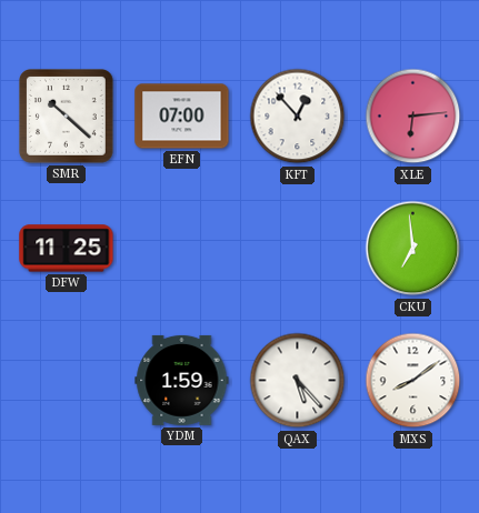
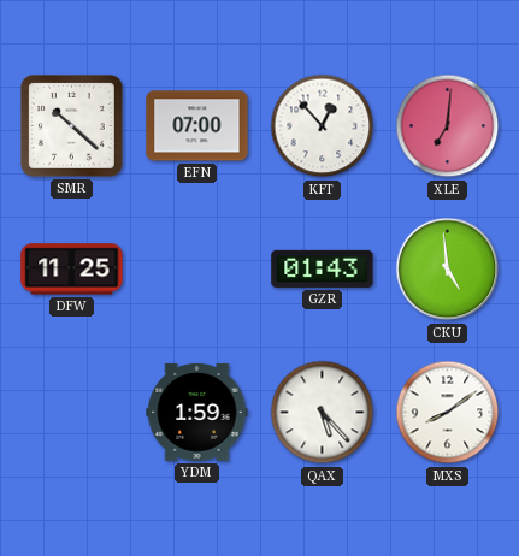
XLE: 6:14 -> 7:01
GZR: none -> 01:43
CKU: 6:59 -> 4:59
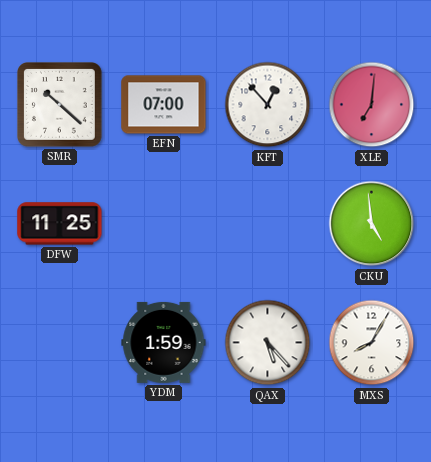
GZR: 01:43 -> none
MXS: 8:09 -> 8:05
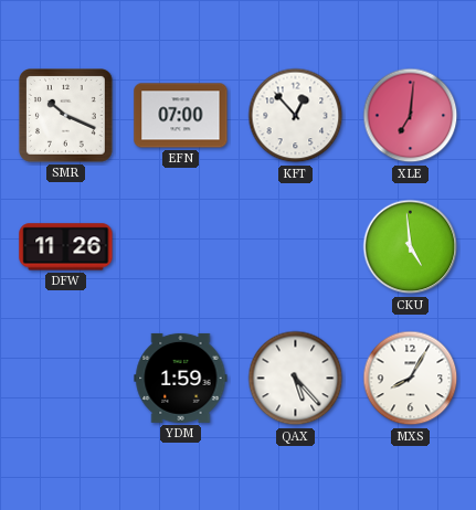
SMR: 10:22 -> 10:19
DFW: 11:25 -> 11:26
